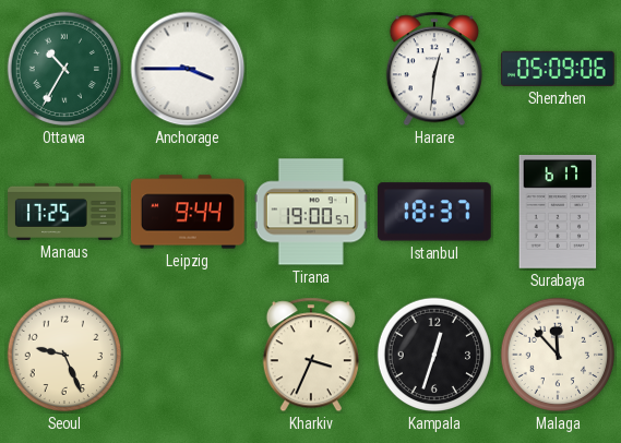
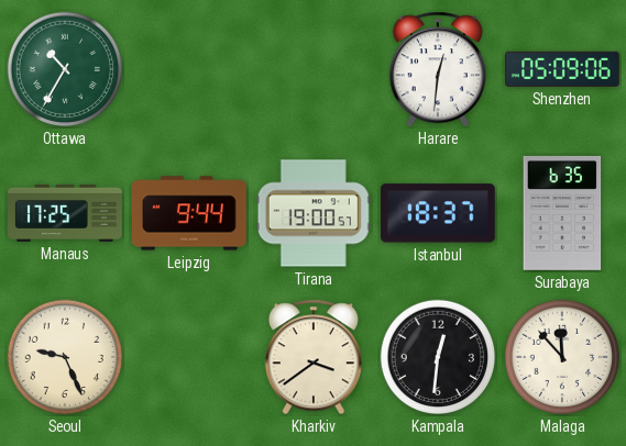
Anchorage: 3:45 -> none
Surabaya: 6:17 -> 6:35
Kharkiv: 3:34 -> 3:39
Kampala: 12:33 -> 12:31
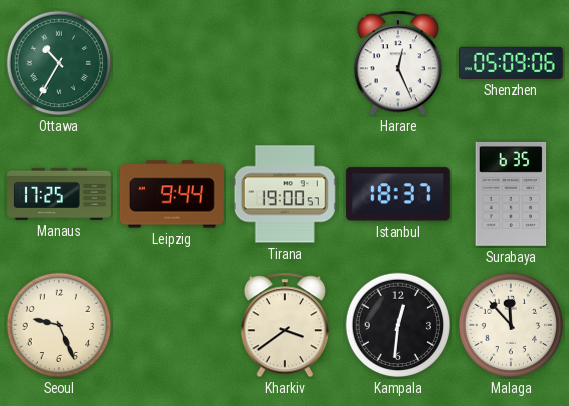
Harare: 12:31 -> 12:26
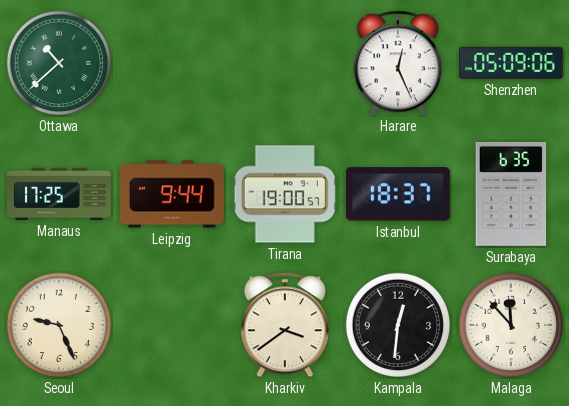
Ottawa: 10:35 -> 10:38
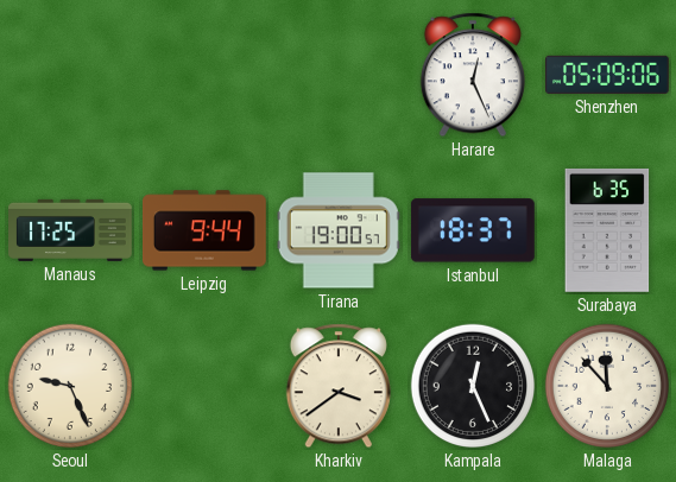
Ottawa: 10:38 -> none
Kampala: 12:31 -> 12:26
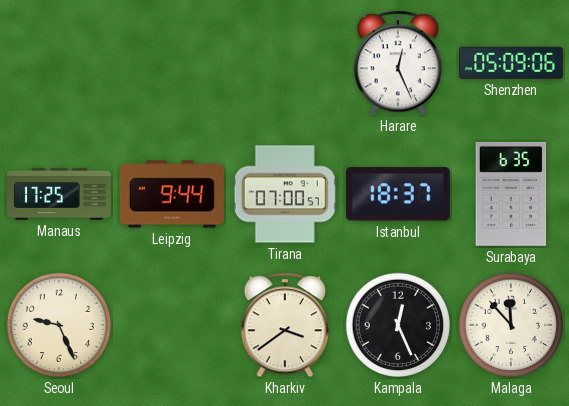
Tirana: 19:00 -> 07:00
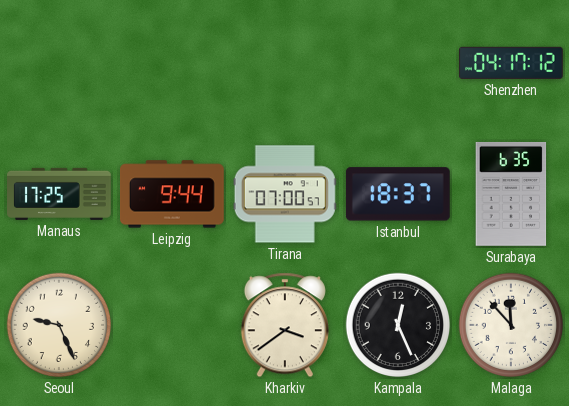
Harare: 12:26 -> none
Shenzhen: 05:09 -> 04:17
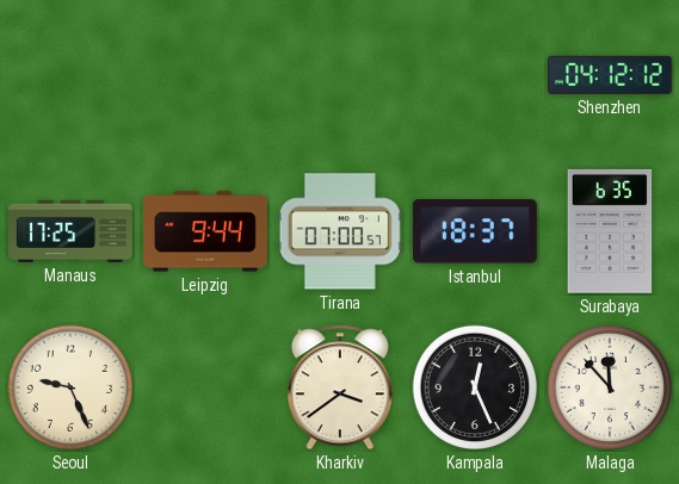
Shenzhen: 04:17 -> 04:12
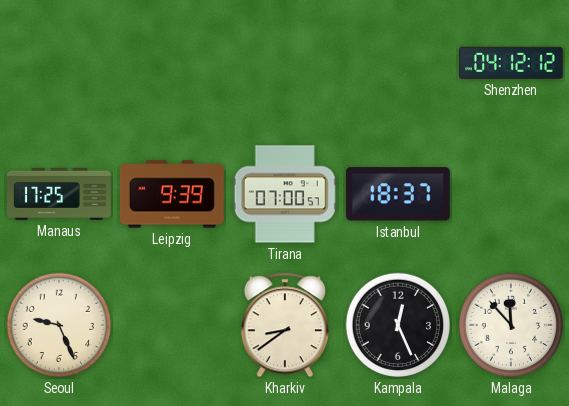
Leipzig: 9:44 -> 9:39
Surabaya: 6:35 -> none
Kharkiv: 3:39 -> 8:39
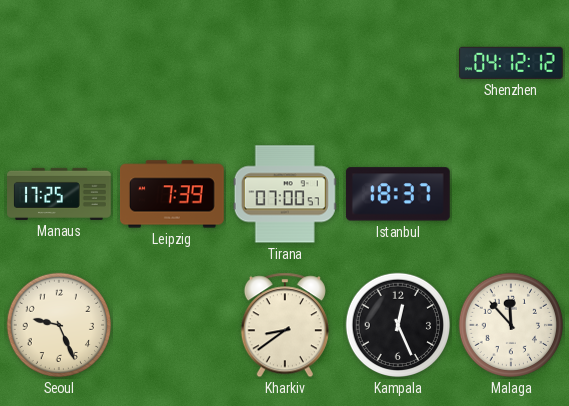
Leipzig: 9:39 -> 7:39
